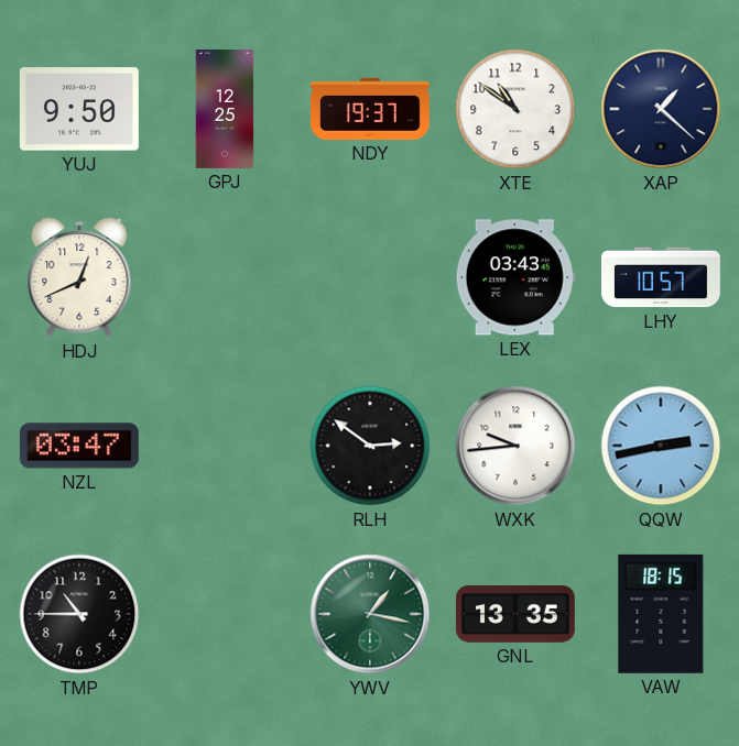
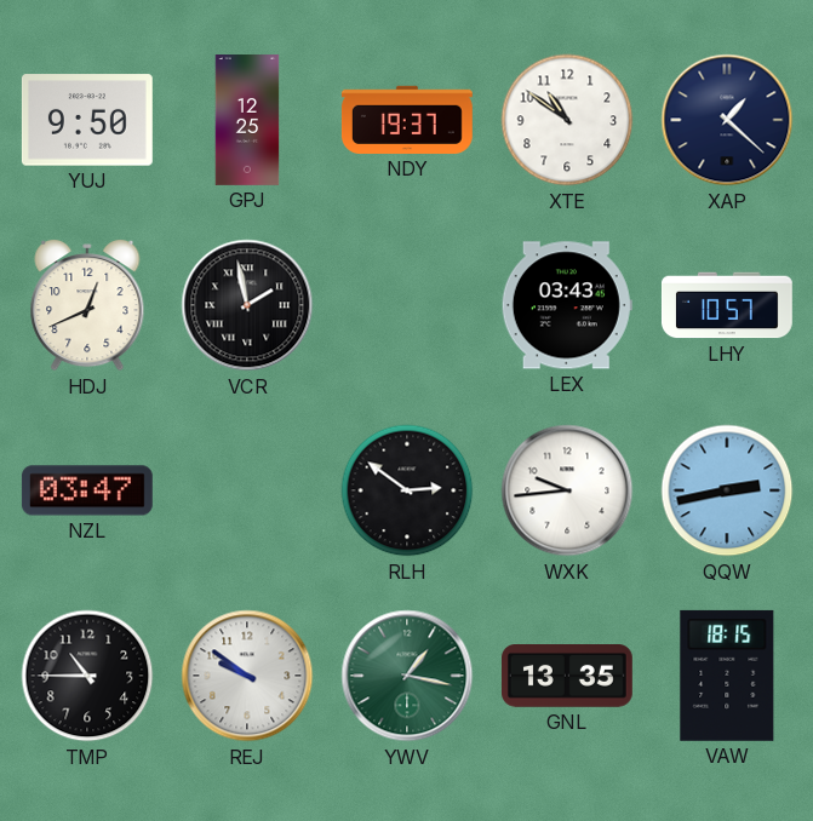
VCR: none -> 1:58
REJ: none -> 9:51
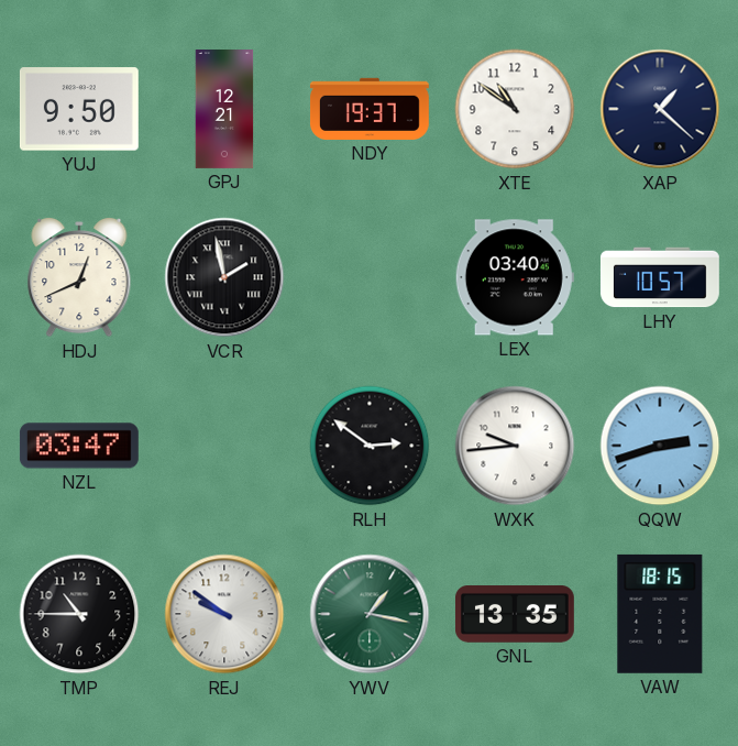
GPJ: 12:25 -> 12:21
LEX: 03:43 -> 03:40
QQW: 2:43 -> 2:42
